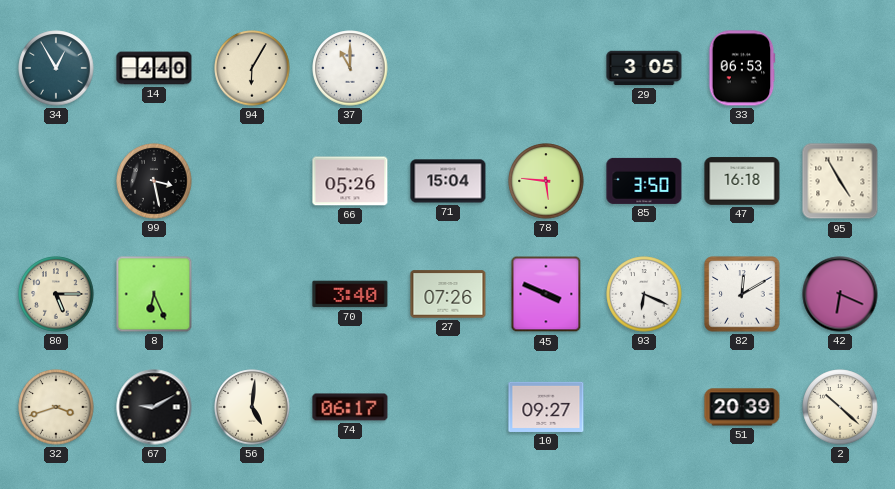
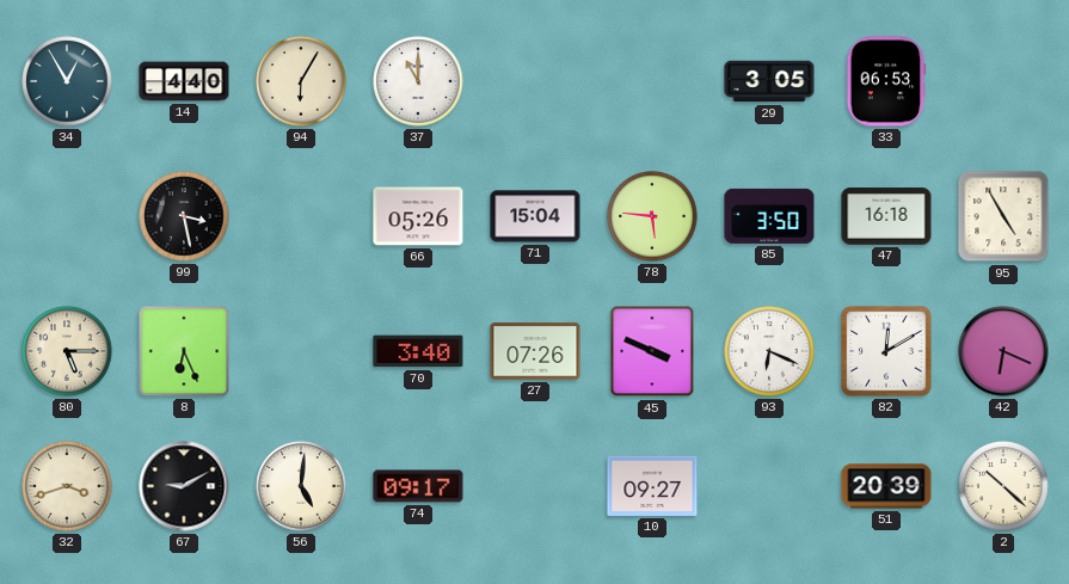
74: 06:17 -> 09:17
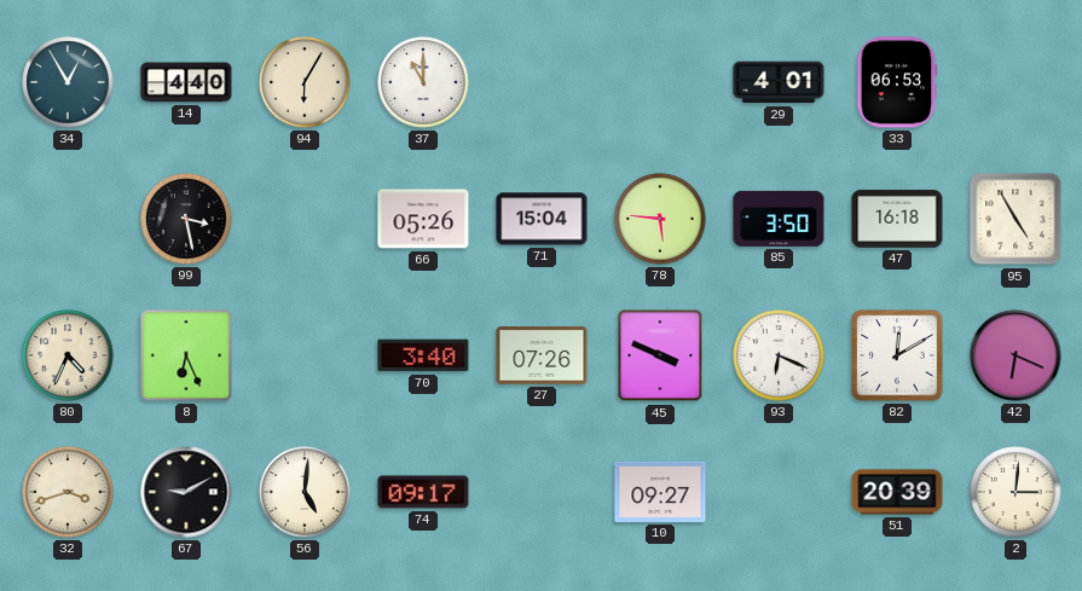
29: 3:05 -> 4:01
80: 5:15 -> 4:34
2: 10:22 -> 3:01
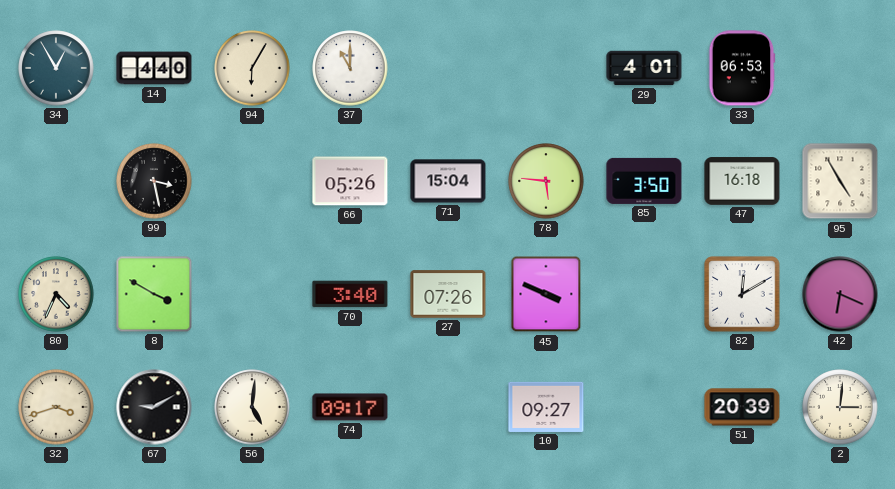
8: 6:26 -> 3:50
93: 6:19 -> none
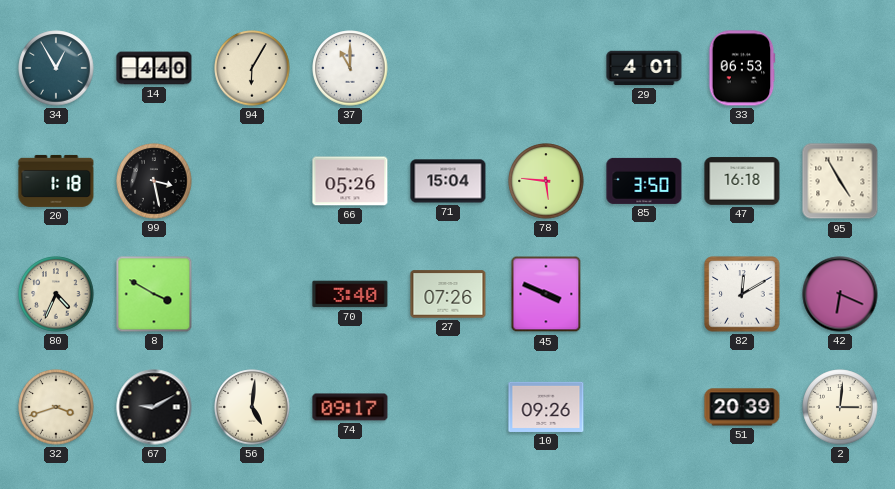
20: none -> 1:18
10: 09:27 -> 09:26
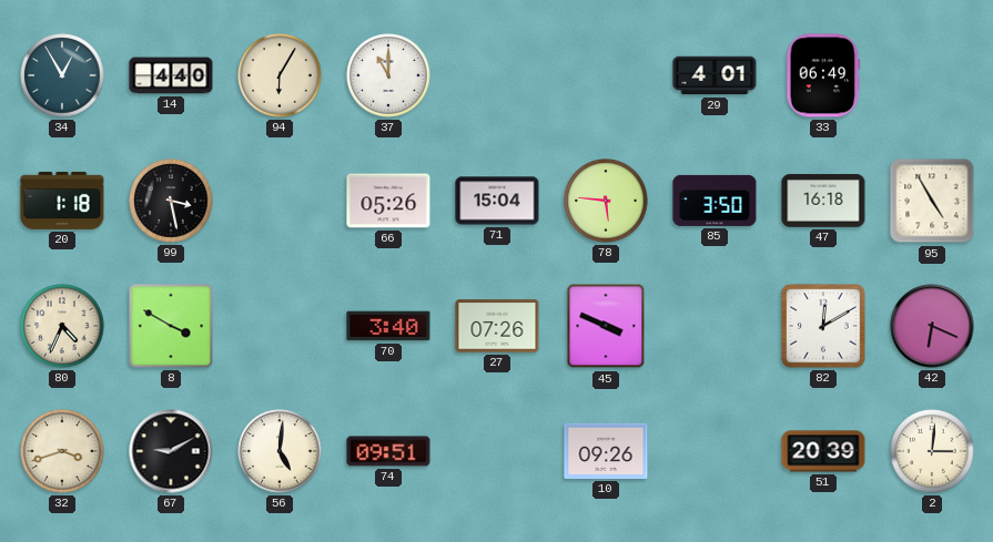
33: 06:53 -> 06:49
74: 09:17 -> 09:51
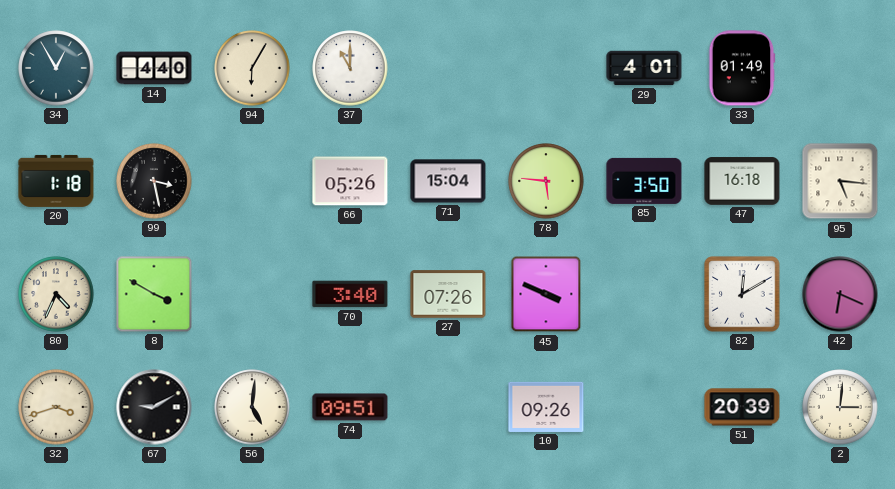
33: 06:49 -> 01:49
95: 4:55 -> 5:16
